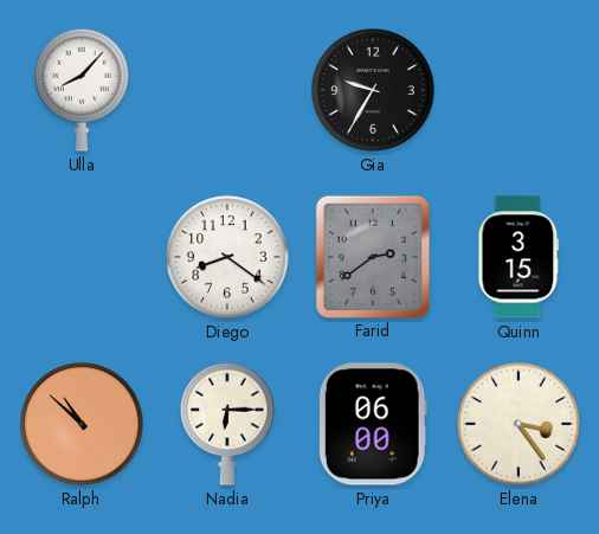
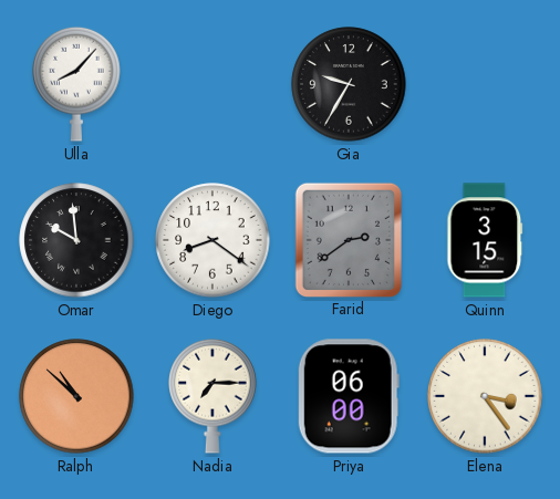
Omar: none -> 9:59
Nadia: 6:15 -> 7:15
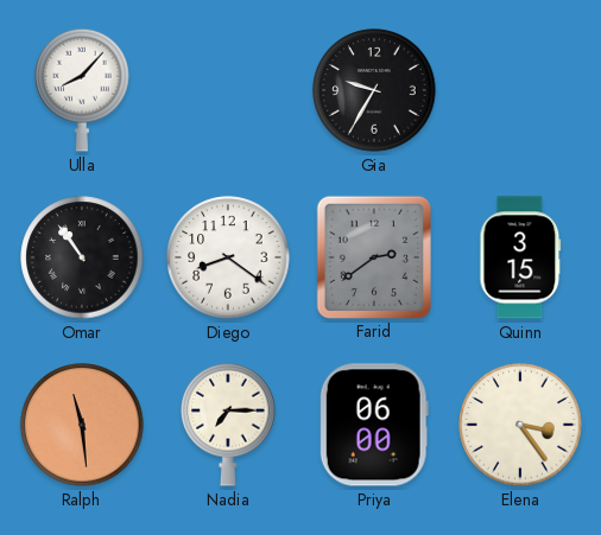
Omar: 9:59 -> 10:54
Ralph: 10:52 -> 11:29
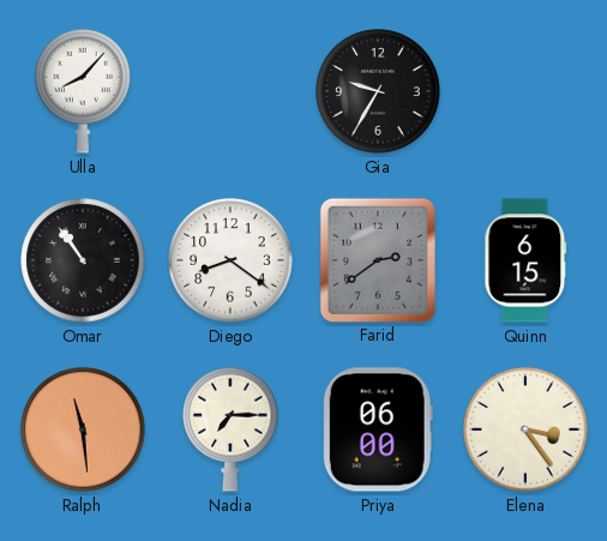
Quinn: 3:15 -> 6:15
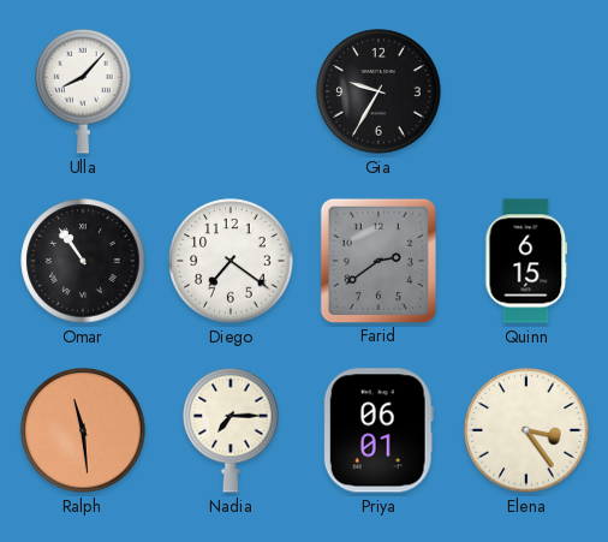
Diego: 8:21 -> 7:21
Priya: 06:00 -> 06:01
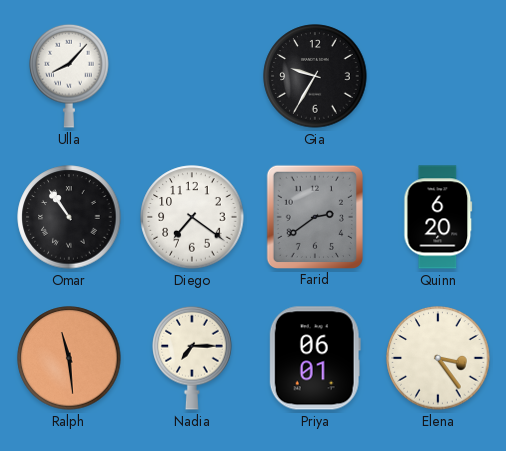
Quinn: 6:15 -> 6:20
